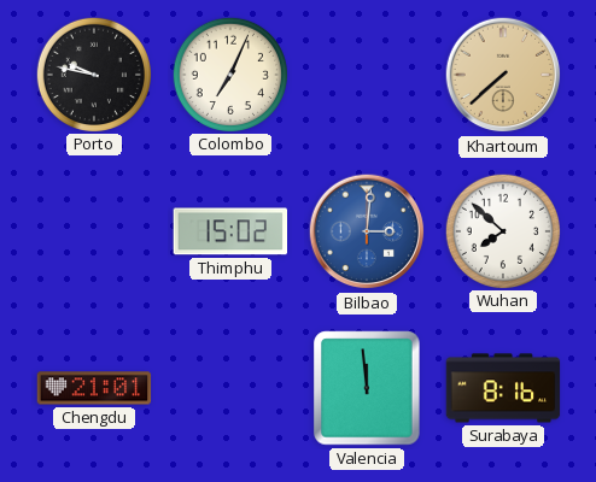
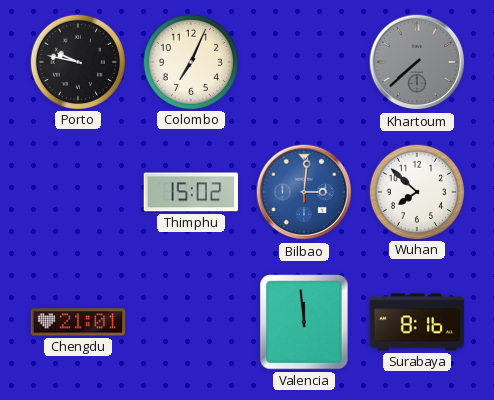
Khartoum dial: champagne -> grey
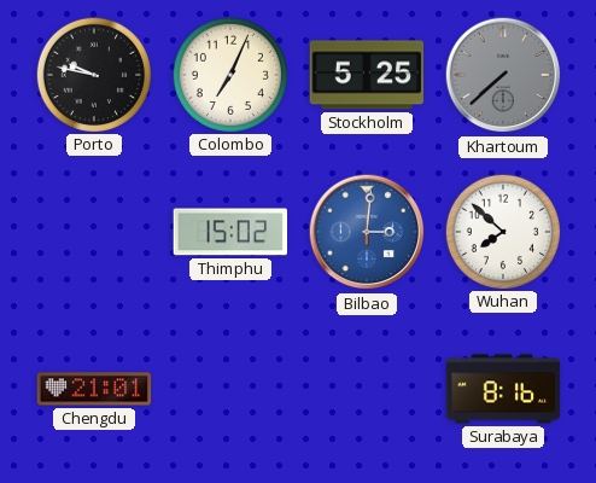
Stockholm: none -> 5:25
Valencia: 11:59 -> none
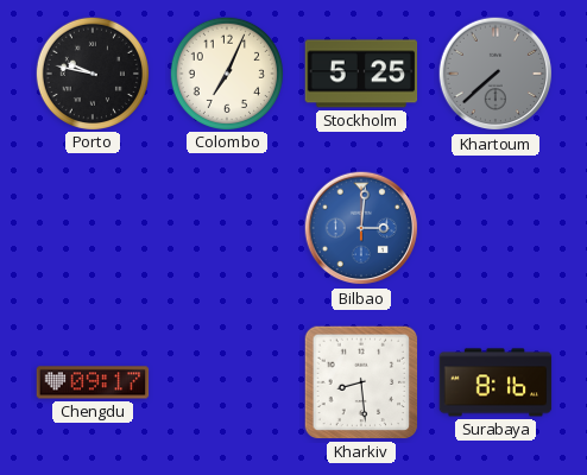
Thimphu: 15:02 -> none
Wuhan: 7:52 -> none
Chengdu: 21:01 -> 09:17
Kharkiv: none -> 8:29
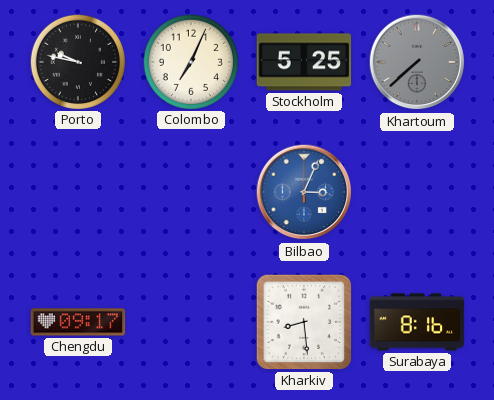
Bilbao: 3:01 -> 3:04
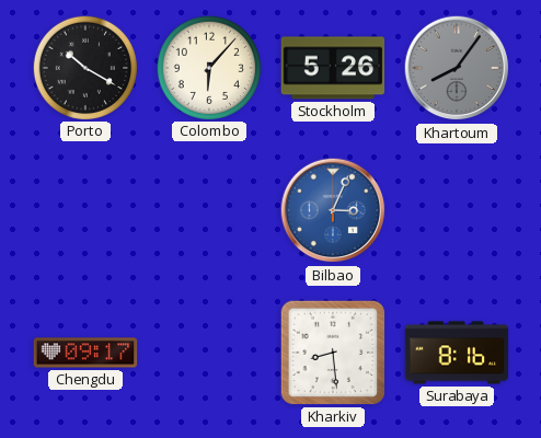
Porto: 9:47 -> 10:20
Colombo: 7:04 -> 6:07
Stockholm: 5:25 -> 5:26
Khartoum: 7:38 -> 8:06
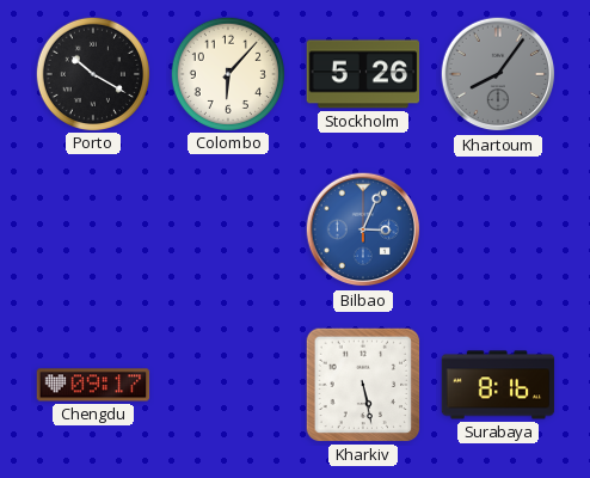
Kharkiv: 8:29 -> 5:28
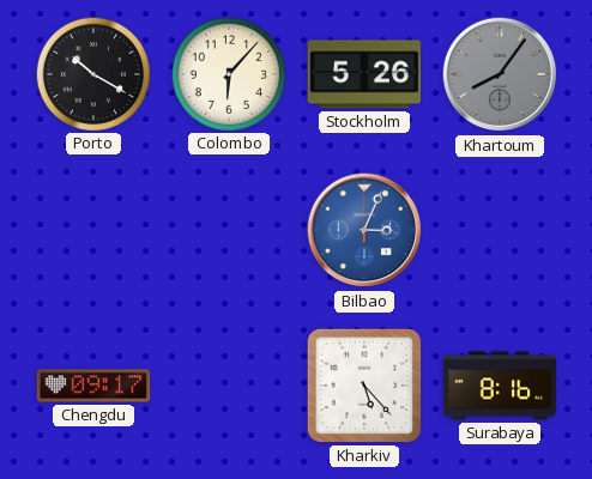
Kharkiv: 5:28 -> 5:23
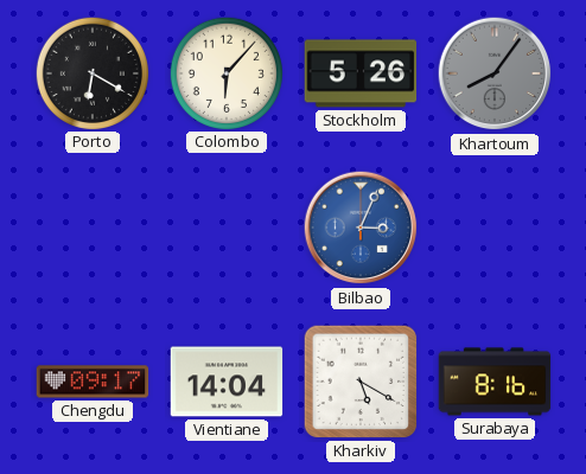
Porto: 10:20 -> 6:20
Vientiane: none -> 14:04
Kharkiv: 5:23 -> 5:20
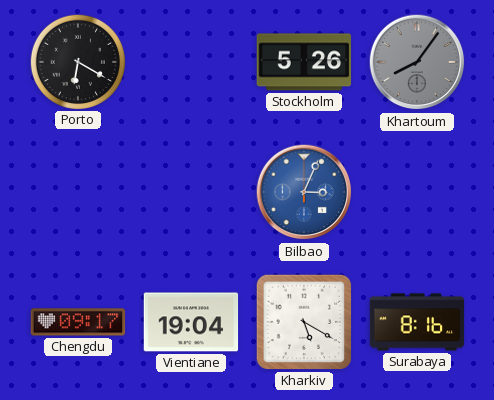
Colombo: 6:07 -> none
Vientiane: 14:04 -> 19:04
